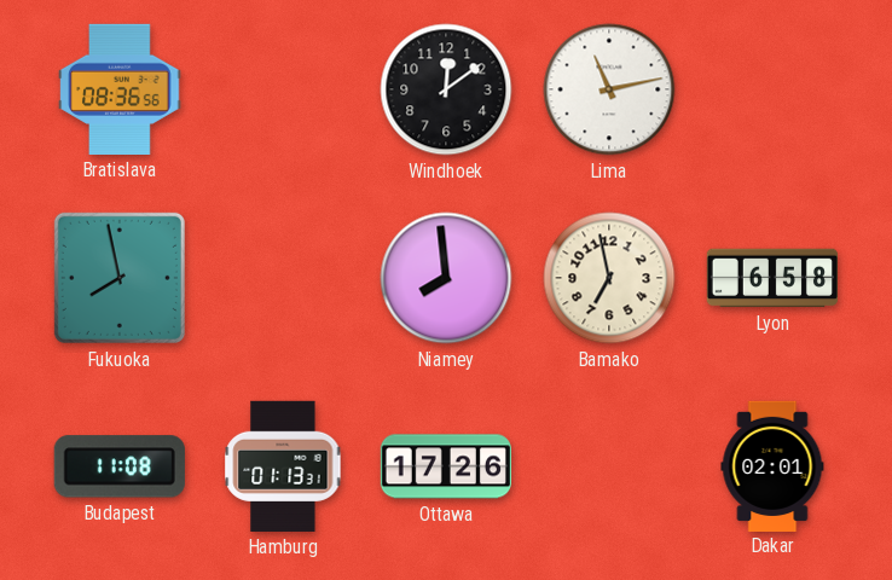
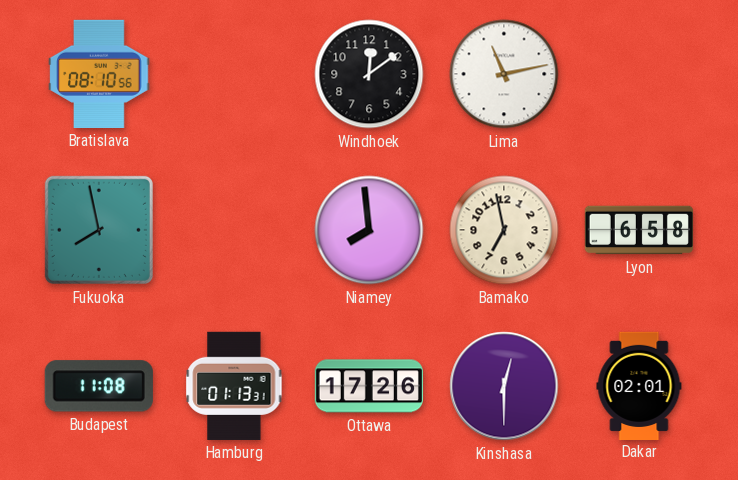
Bratislava: 08:36 -> 08:10
Kinshasa: none -> 12:30
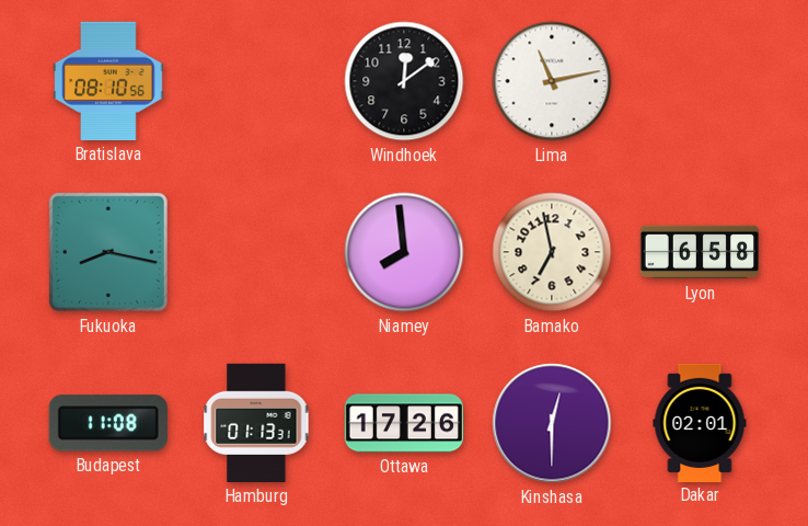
Fukuoka: 7:58 -> 8:17
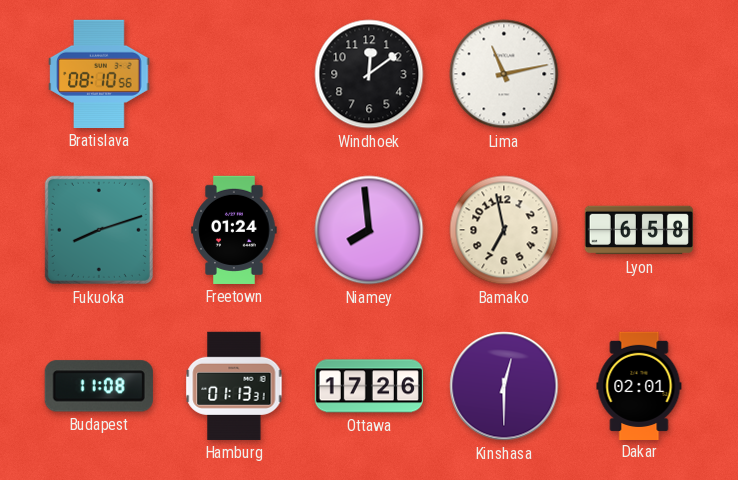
Fukuoka: 8:17 -> 8:12
Freetown: none -> 01:24
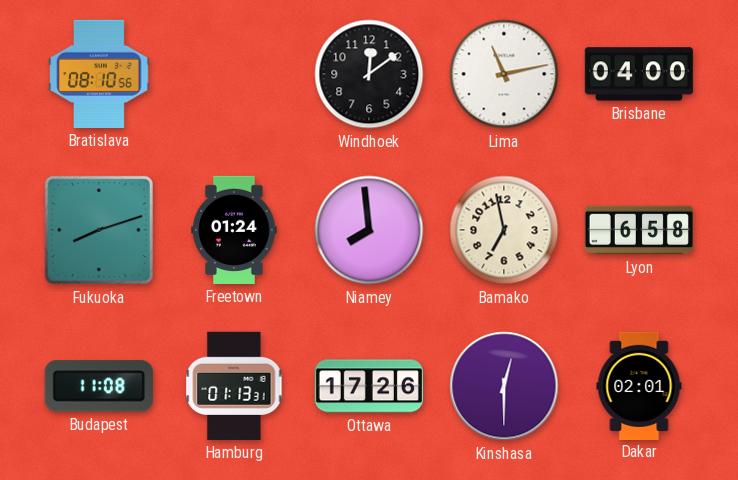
Brisbane: none -> 04:00
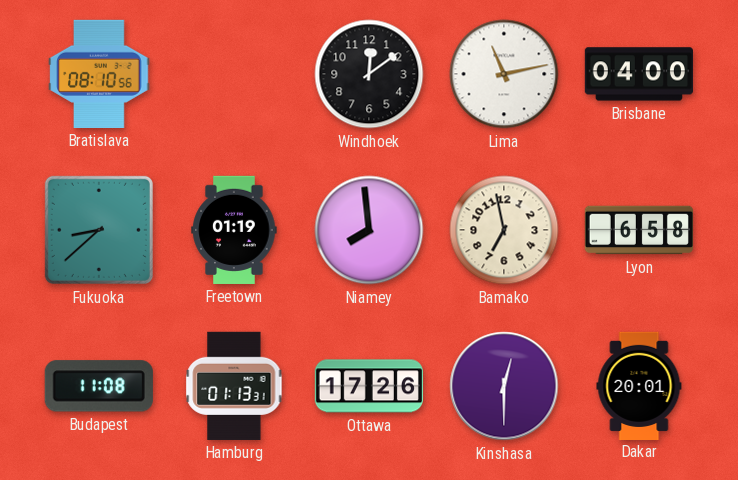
Fukuoka: 8:12 -> 8:38
Freetown: 01:24 -> 01:19
Dakar: 02:01 -> 20:01
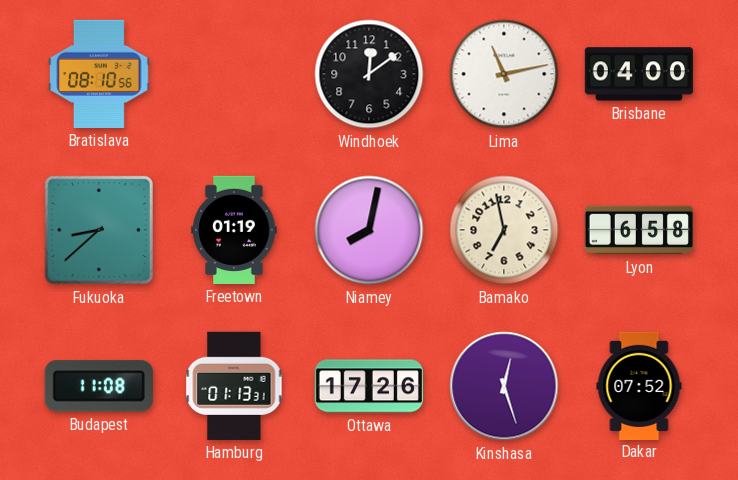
Niamey: 7:59 -> 8:02
Kinshasa: 12:30 -> 12:27
Dakar: 20:01 -> 07:52
